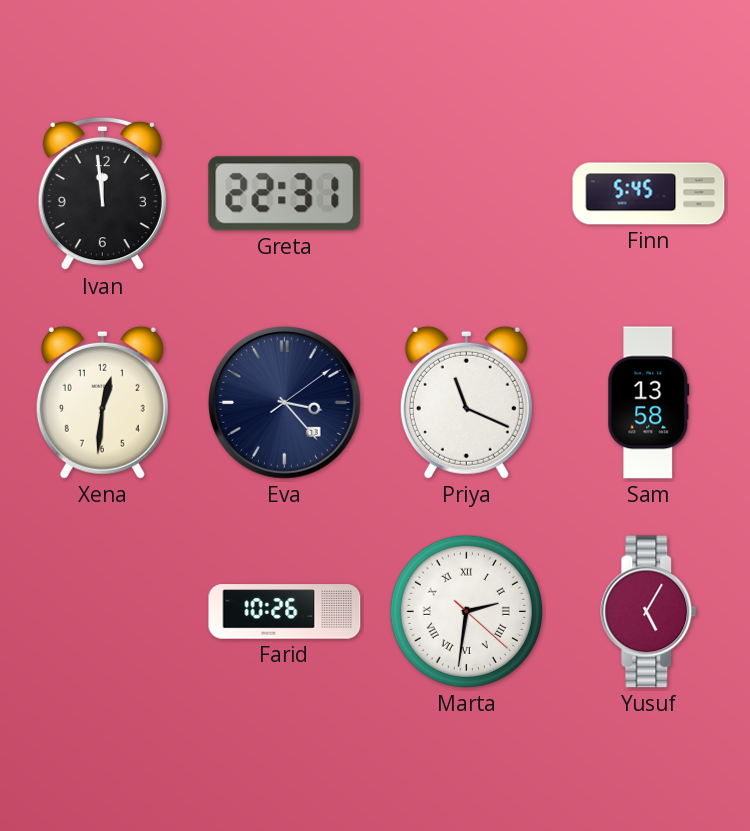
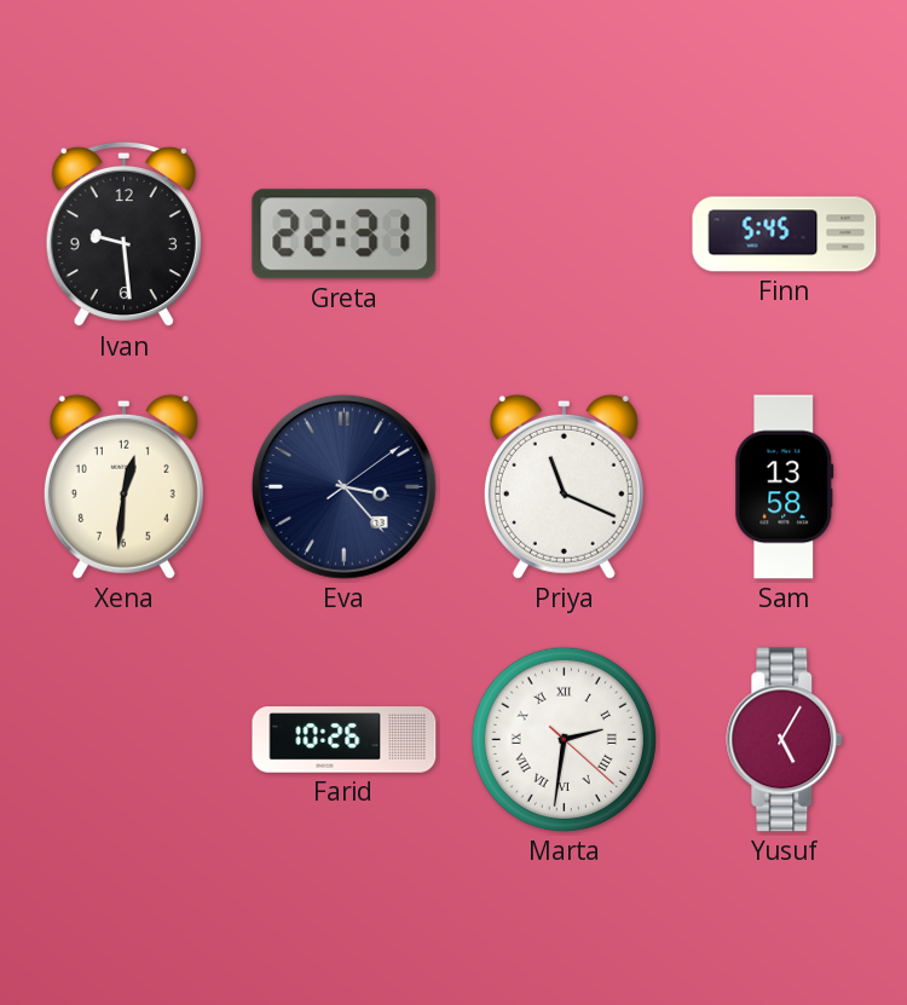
Ivan: 11:59 -> 9:29
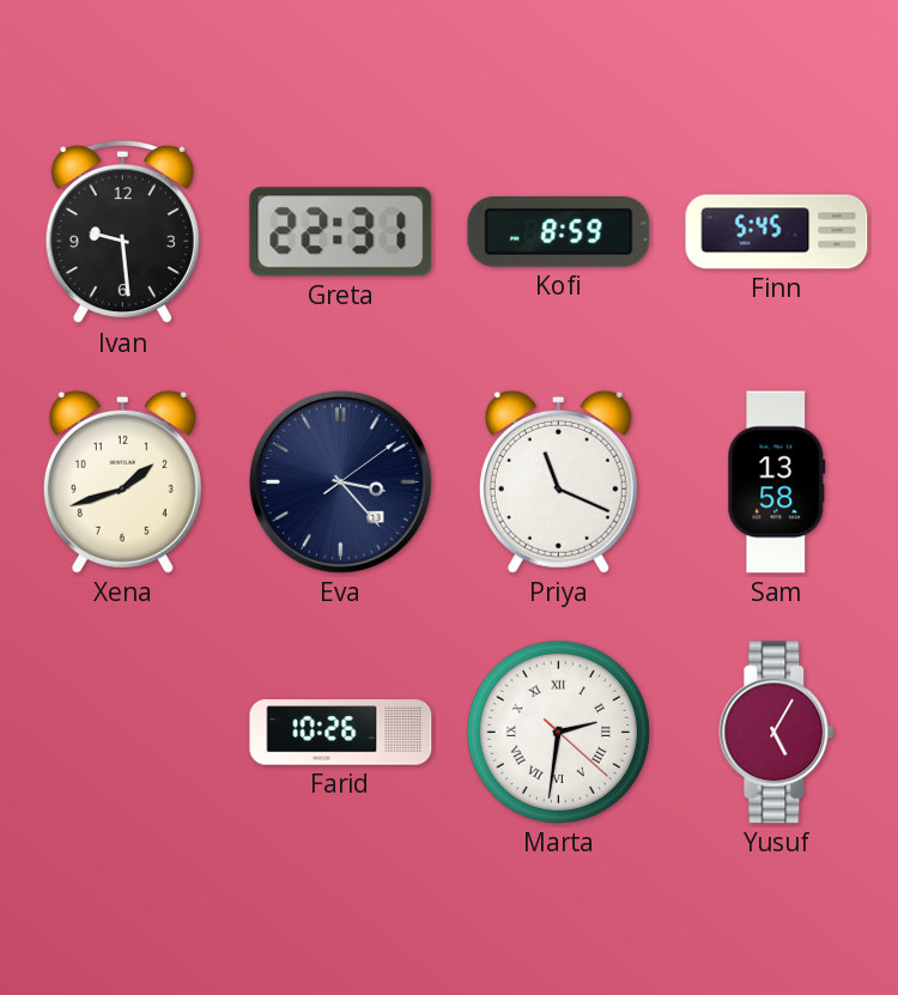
Kofi: none -> 8:59
Xena: 12:31 -> 1:42
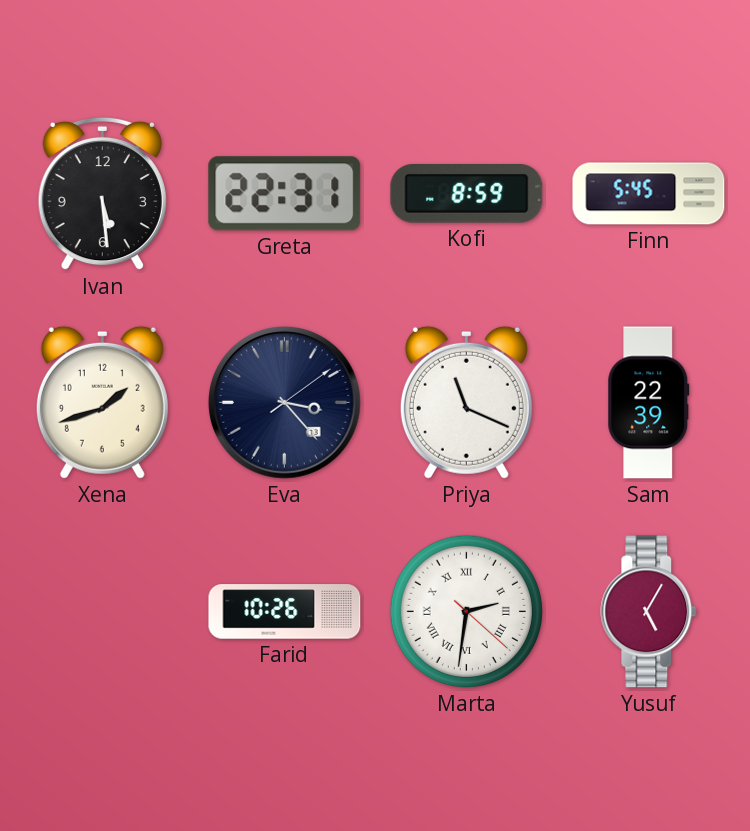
Ivan: 9:29 -> 5:29
Sam: 13:58 -> 22:39
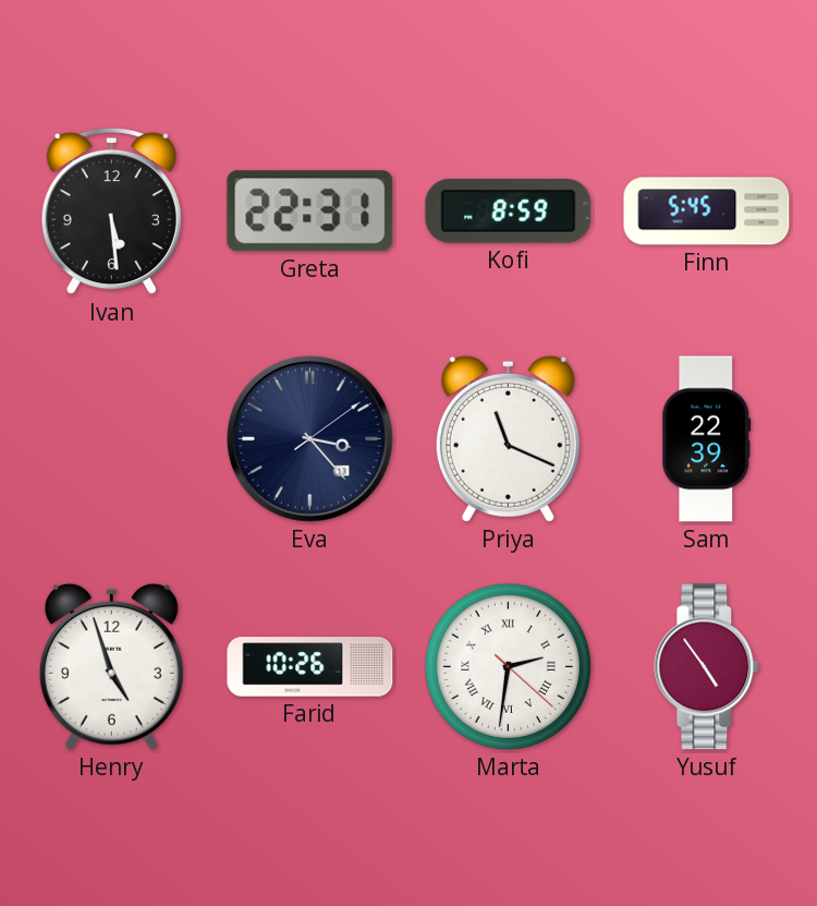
Xena: 1:42 -> none
Henry: none -> 4:57
Yusuf: 5:05 -> 4:54
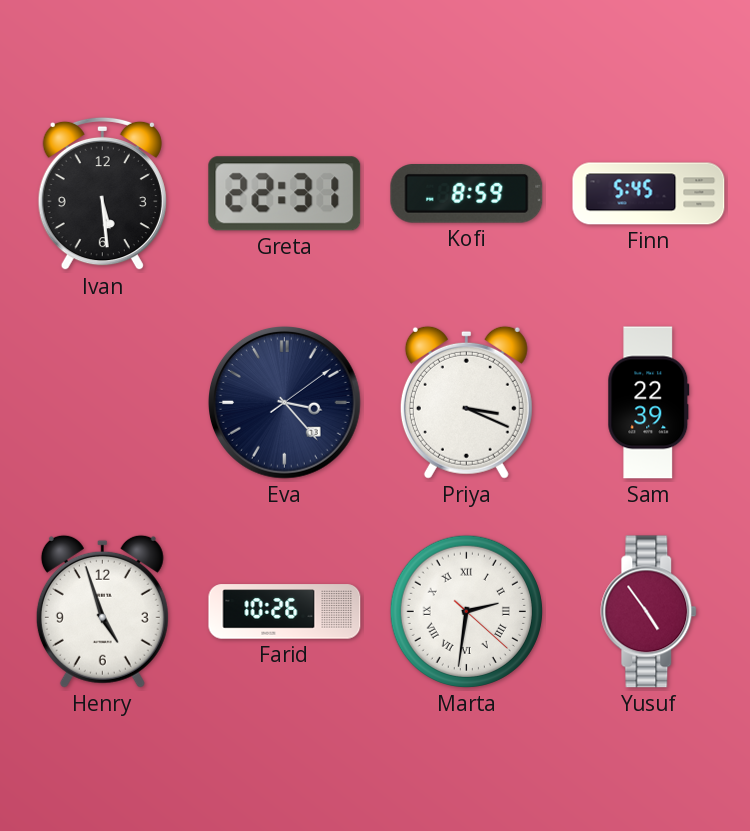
Priya: 11:19 -> 3:19
